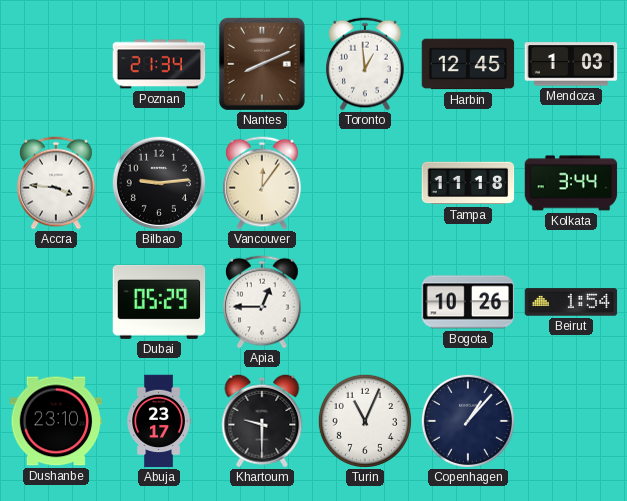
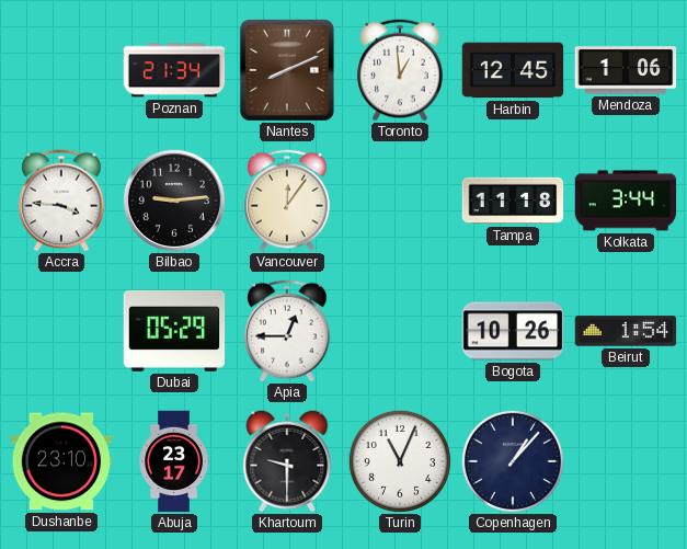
Mendoza: 1:03 -> 1:06
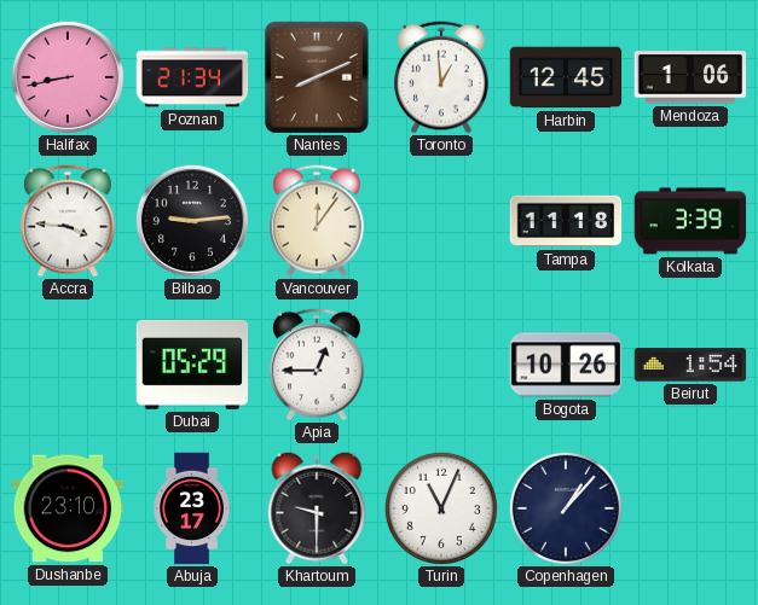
Halifax: none -> 8:43
Kolkata: 3:44 -> 3:39
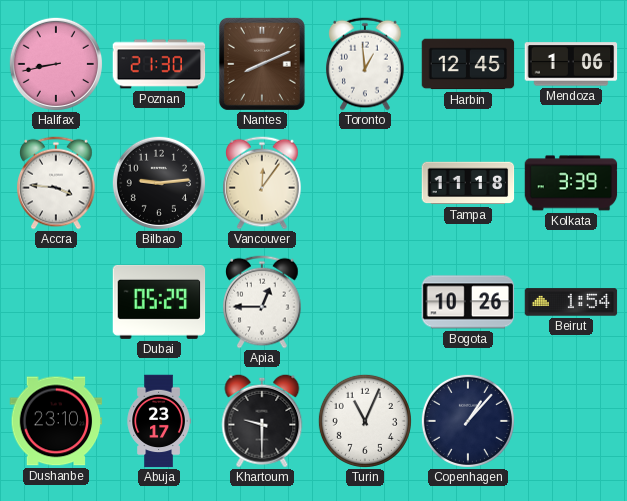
Poznan: 21:34 -> 21:30
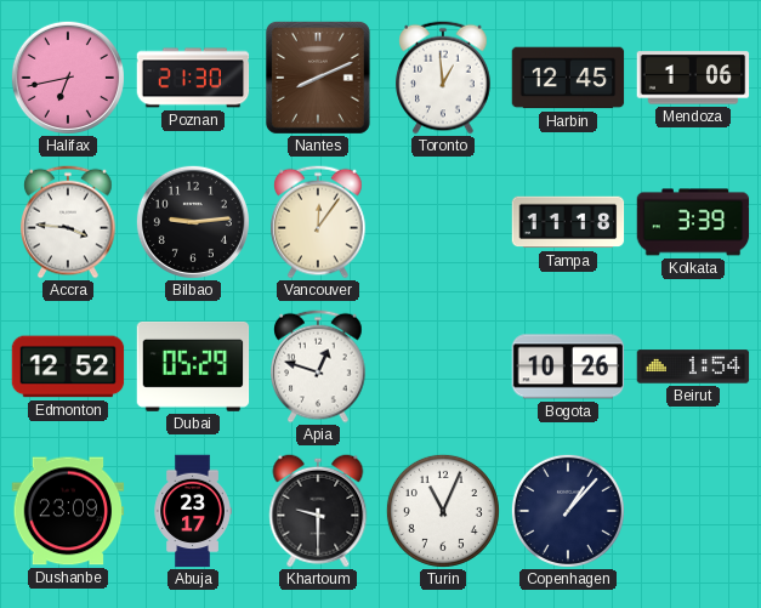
Halifax: 8:43 -> 6:43
Edmonton: none -> 12:52
Apia: 12:45 -> 12:48
Dushanbe: 23:10 -> 23:09
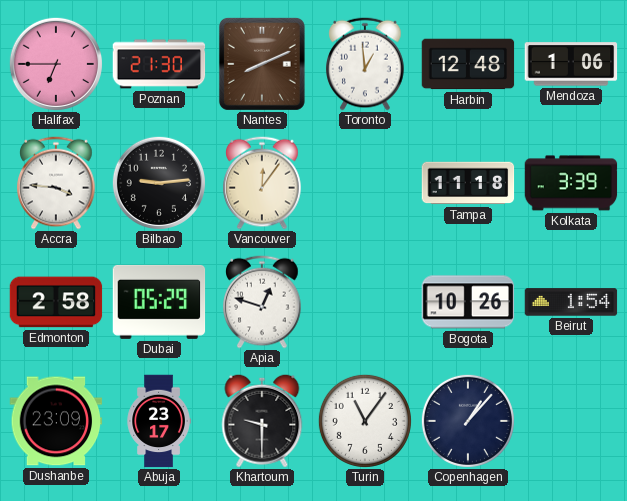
Halifax: 6:43 -> 6:45
Harbin: 12:45 -> 12:48
Edmonton: 12:52 -> 2:58
Turin: 11:04 -> 11:06
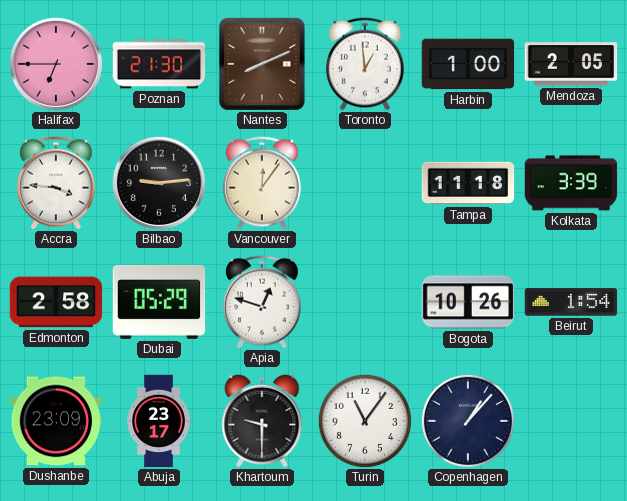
Harbin: 12:48 -> 1:00
Mendoza: 1:06 -> 2:05
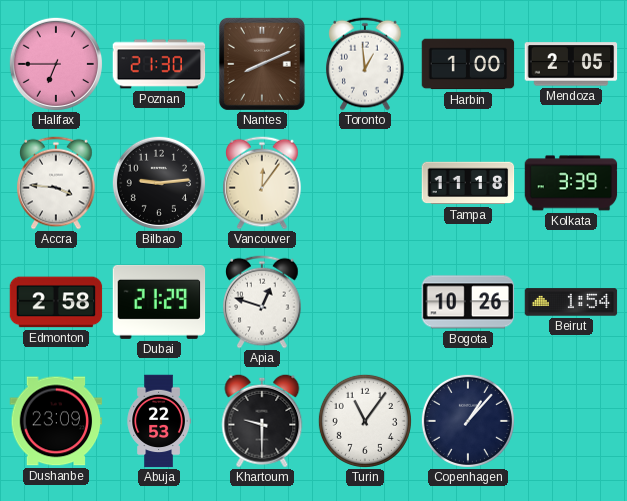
Dubai: 05:29 -> 21:29
Abuja: 23:17 -> 22:53
